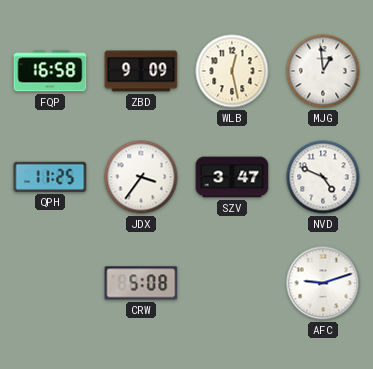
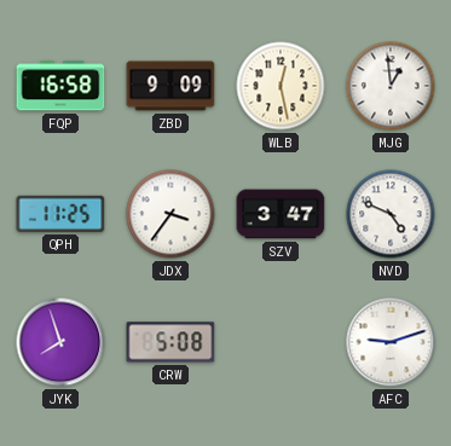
JYK: none -> 7:57
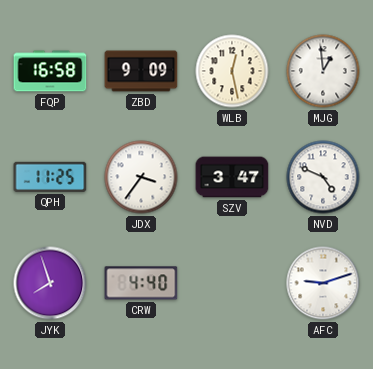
CRW: 5:08 -> 4:40
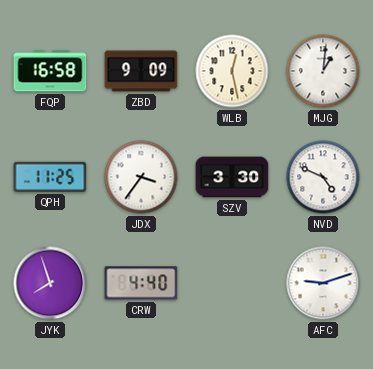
MJG: 12:59 -> 1:01
SZV: 3:47 -> 3:30
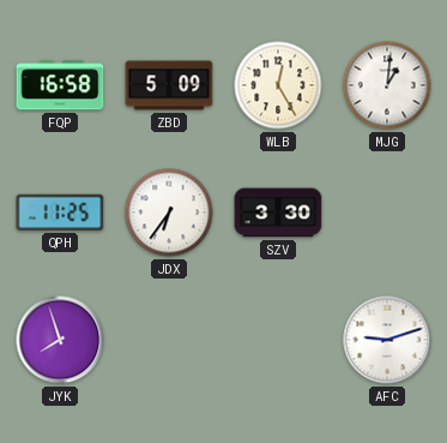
ZBD: 9:09 -> 5:09
WLB: 12:28 -> 12:25
JDX: 3:36 -> 6:36
NVD: 4:49 -> none
CRW: 4:40 -> none
